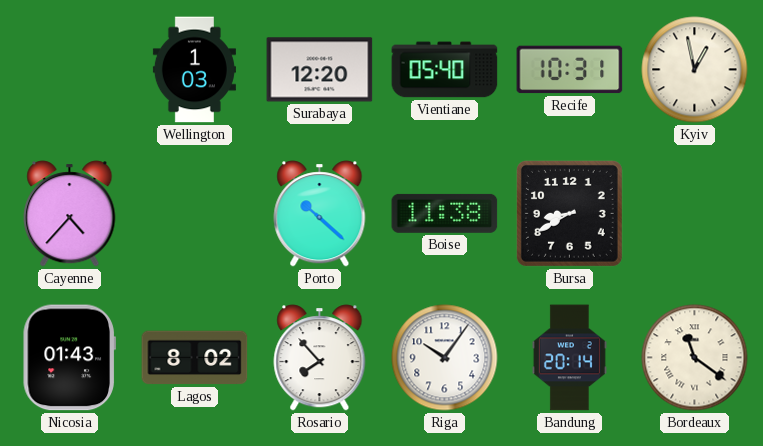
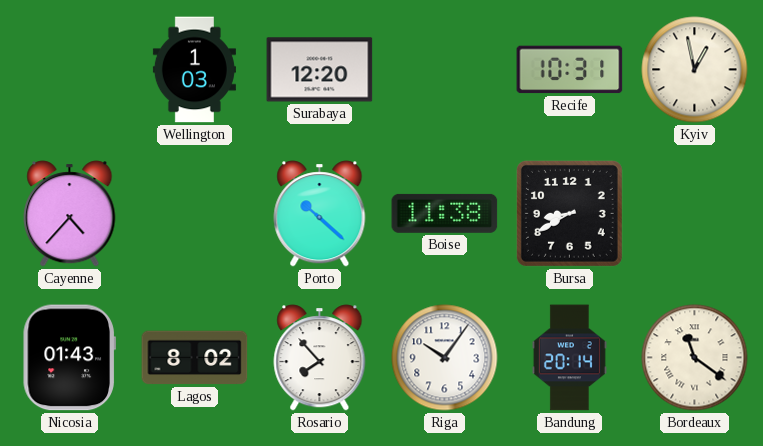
Vientiane: 05:40 -> none
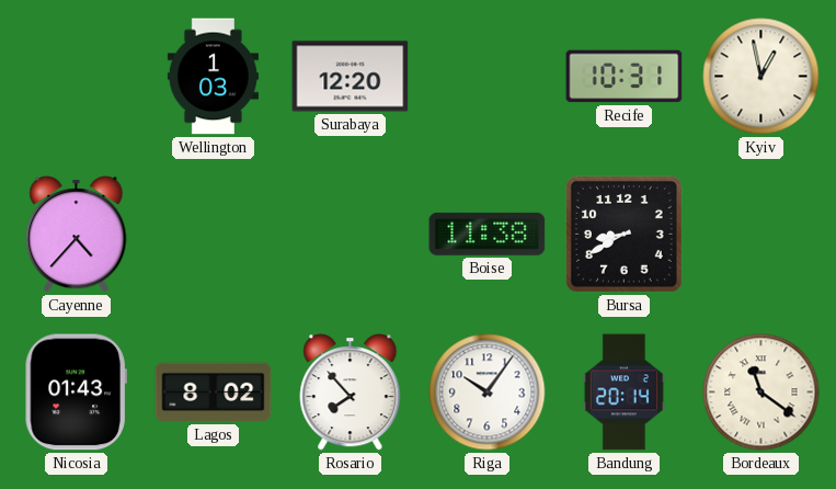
Porto: 10:22 -> none
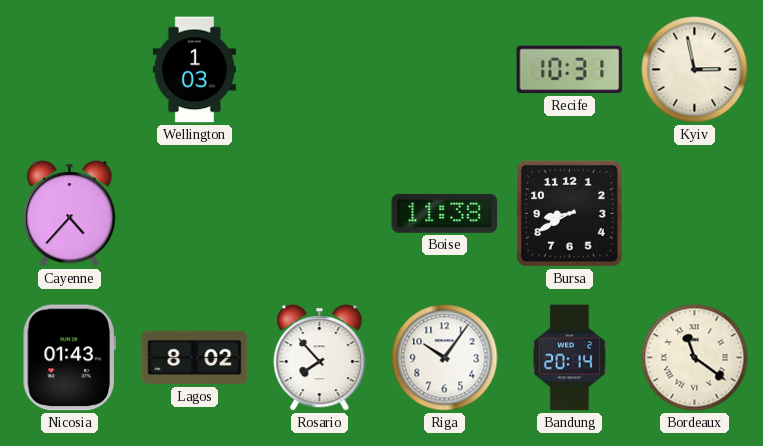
Surabaya: 12:20 -> none
Kyiv: 12:58 -> 2:58
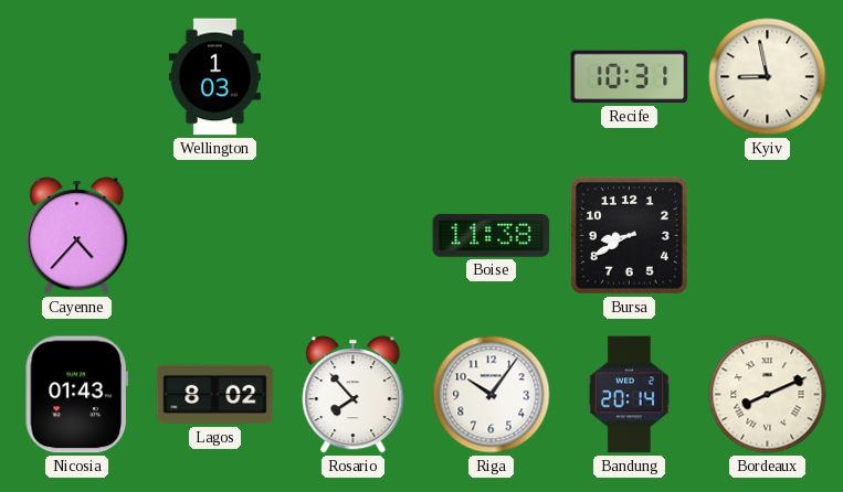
Kyiv: 2:58 -> 8:58
Bordeaux: 11:21 -> 8:11
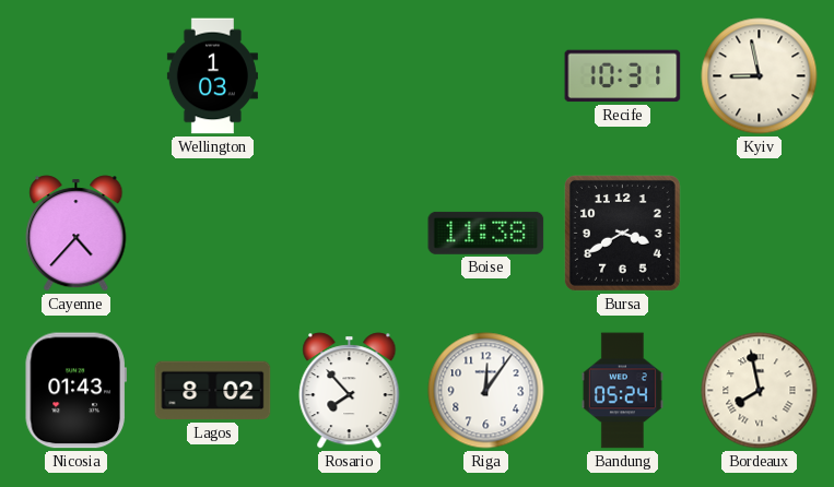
Bursa: 8:40 -> 3:40
Riga: 10:06 -> 12:06
Bandung: 20:14 -> 05:24
Bordeaux: 8:11 -> 7:58
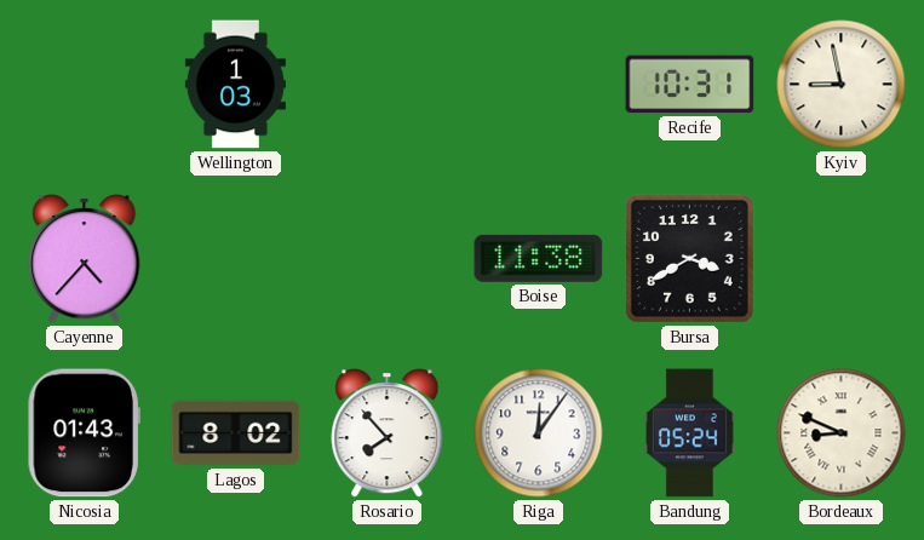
Bordeaux: 7:58 -> 8:49
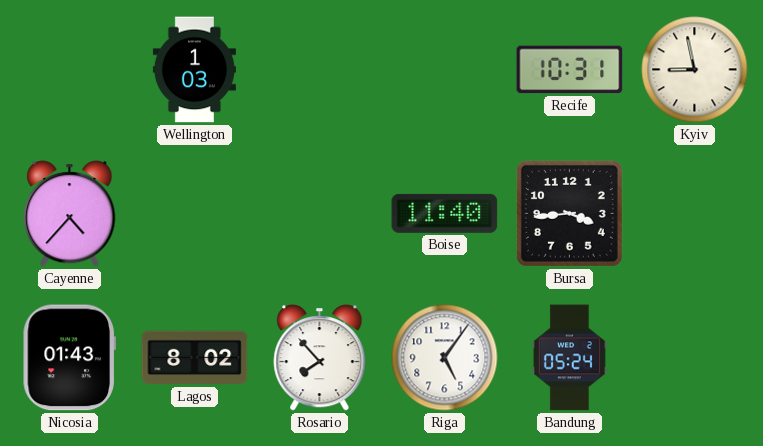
Boise: 11:38 -> 11:40
Bursa: 3:40 -> 3:44
Riga: 12:06 -> 5:06
Bordeaux: 8:49 -> none
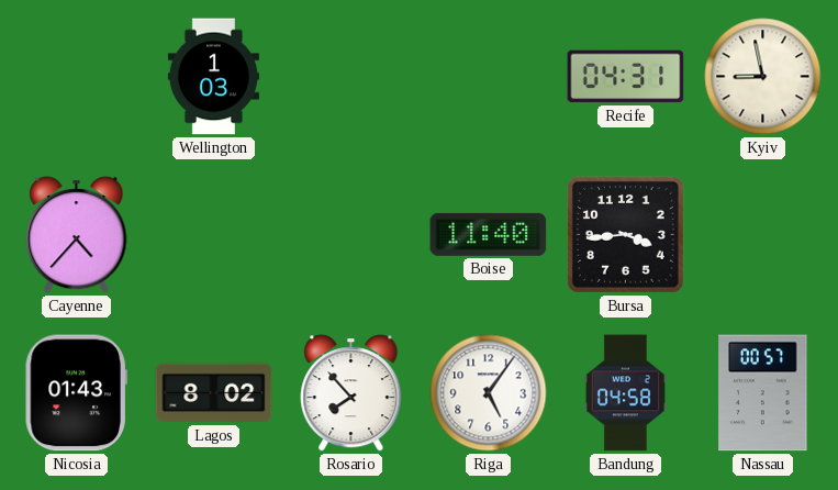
Recife: 10:31 -> 04:31
Bandung: 05:24 -> 04:58
Nassau: none -> 00:57
